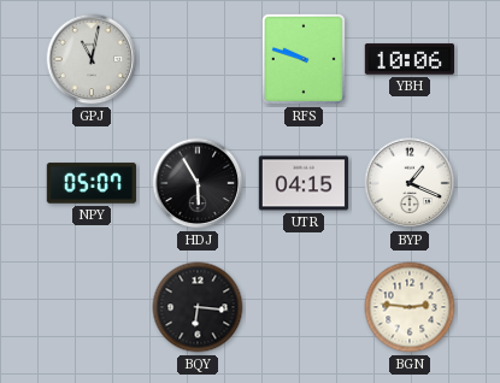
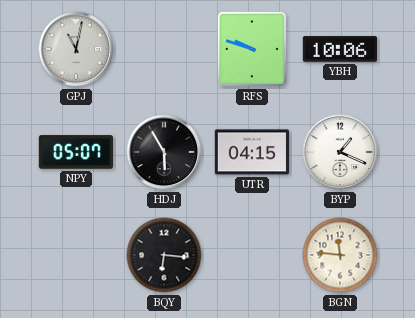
BGN: 2:46 -> 11:46
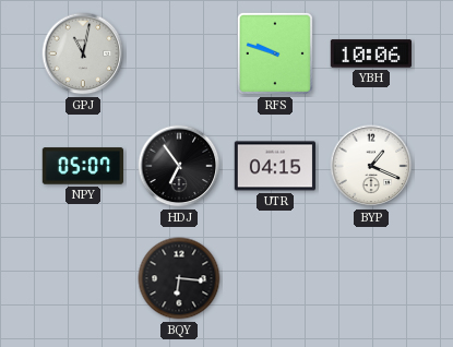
HDJ: 5:55 -> 6:54
BGN: 11:46 -> none
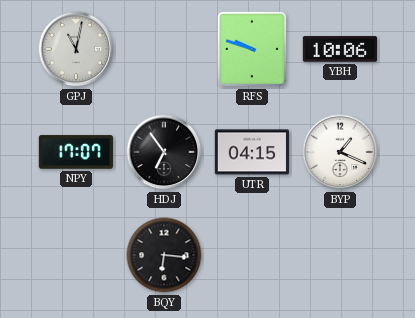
NPY: 05:07 -> 17:07
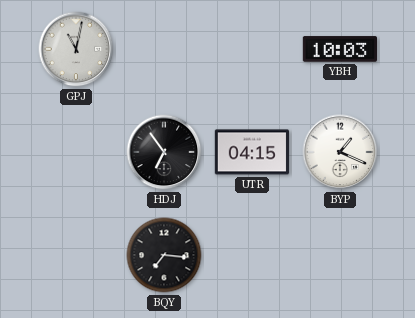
RFS: 9:48 -> none
YBH: 10:06 -> 10:03
NPY: 17:07 -> none
BQY: 6:16 -> 7:16
